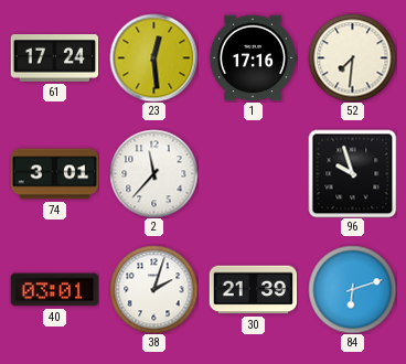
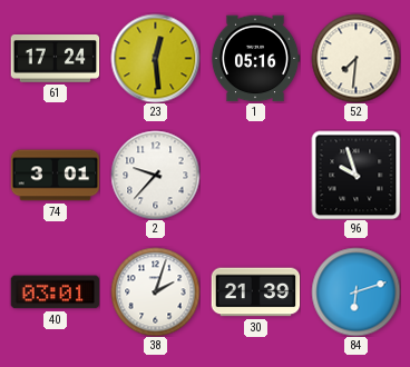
1: 17:16 -> 05:16
2: 11:37 -> 9:37
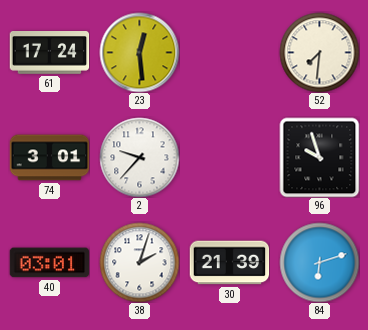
1: 05:16 -> none
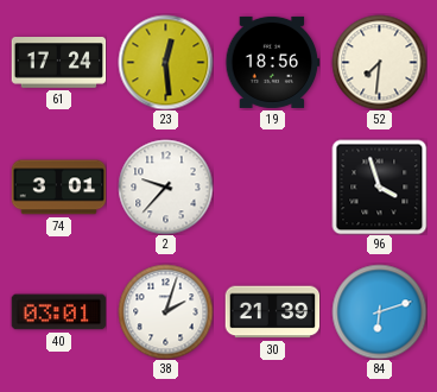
19: none -> 18:56
96: 9:57 -> 3:57
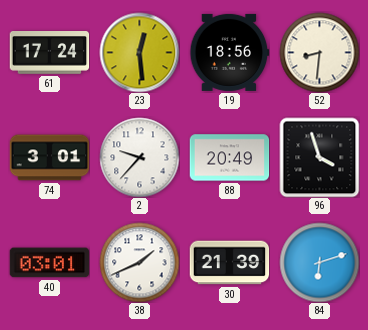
52: 7:31 -> 8:31
88: none -> 20:49
38: 2:03 -> 1:41
